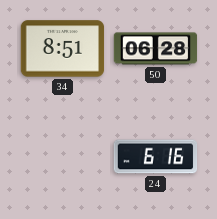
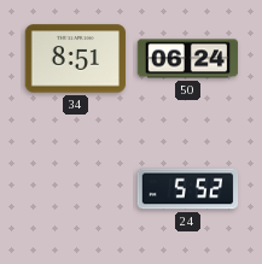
50: 06:28 -> 06:24
24: 6:16 -> 5:52
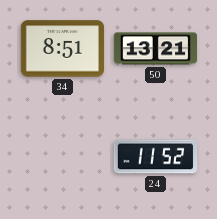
50: 06:24 -> 13:21
24: 5:52 -> 11:52
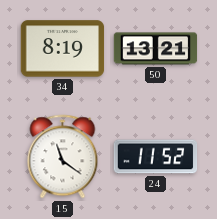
34: 8:51 -> 8:19
15: none -> 11:21
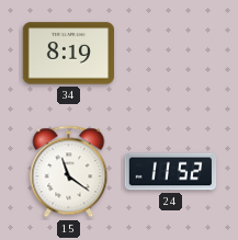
50: 13:21 -> none
